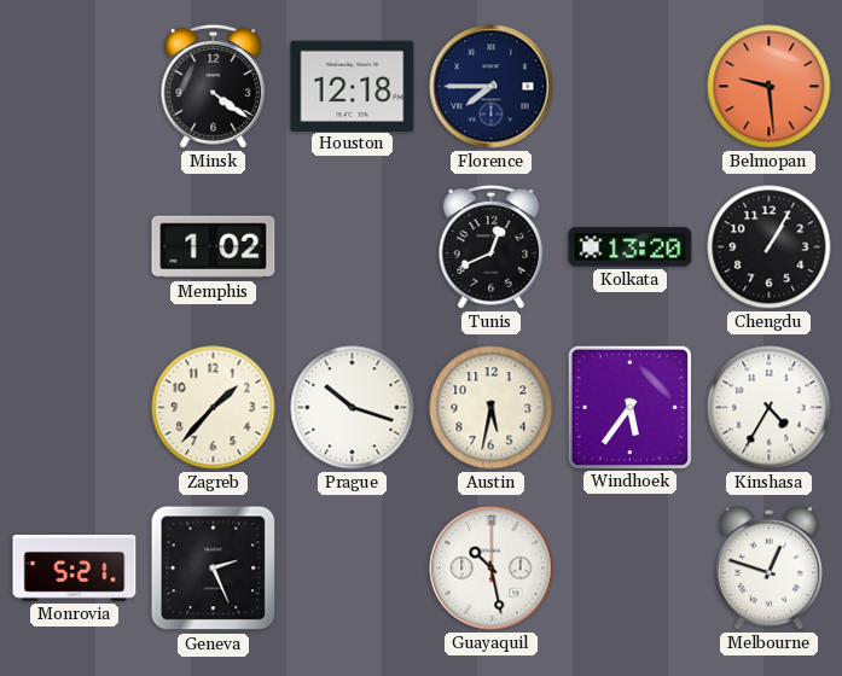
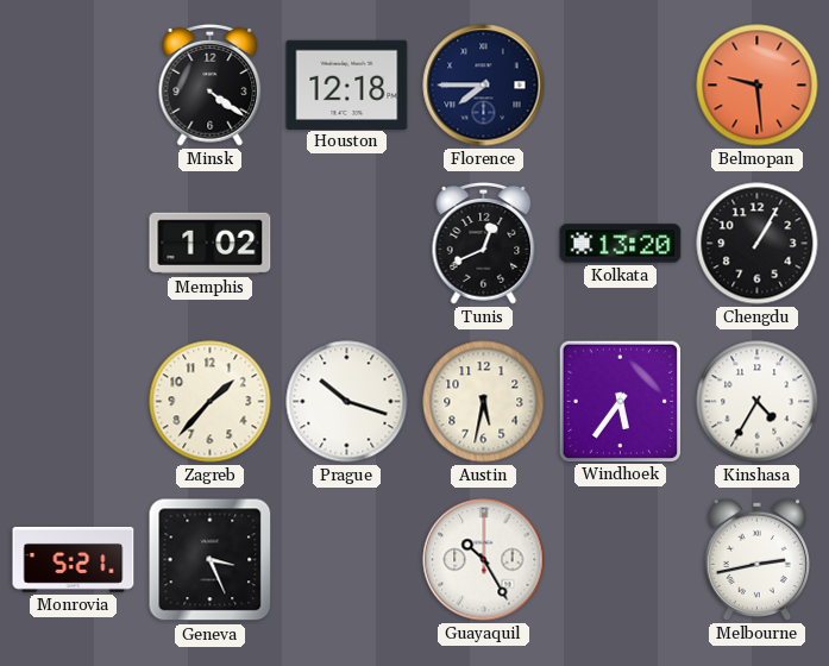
Geneva: 2:26 -> 3:26
Guayaquil: 10:28 -> 10:25
Melbourne: 12:48 -> 2:43
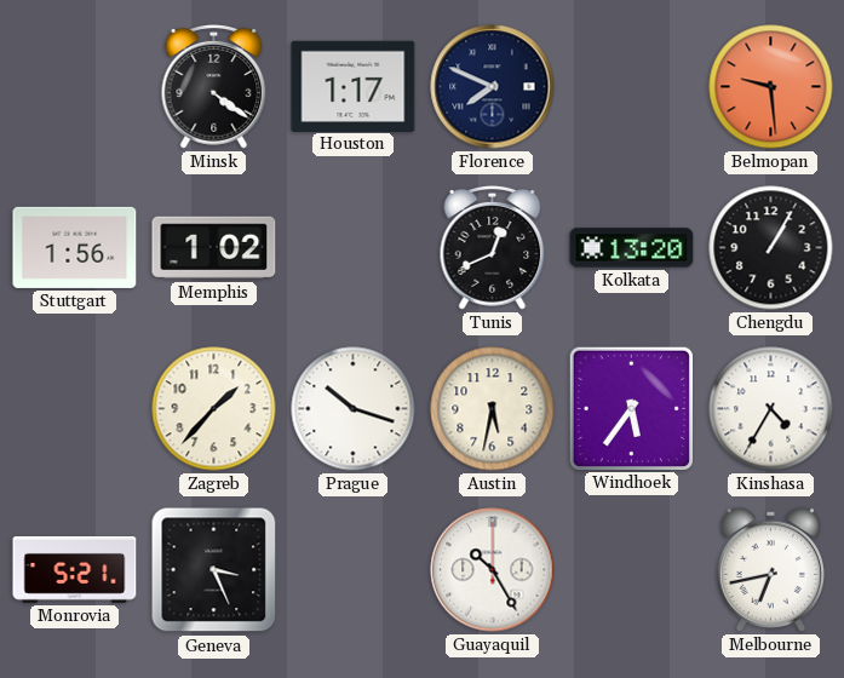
Houston: 12:18 -> 1:17
Florence: 7:45 -> 7:49
Stuttgart: none -> 1:56
Melbourne: 2:43 -> 6:43
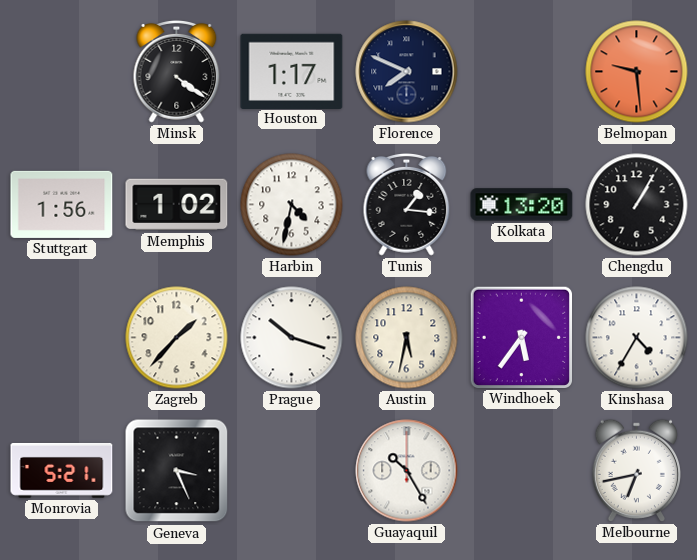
Harbin: none -> 4:32
Tunis: 12:41 -> 1:16
